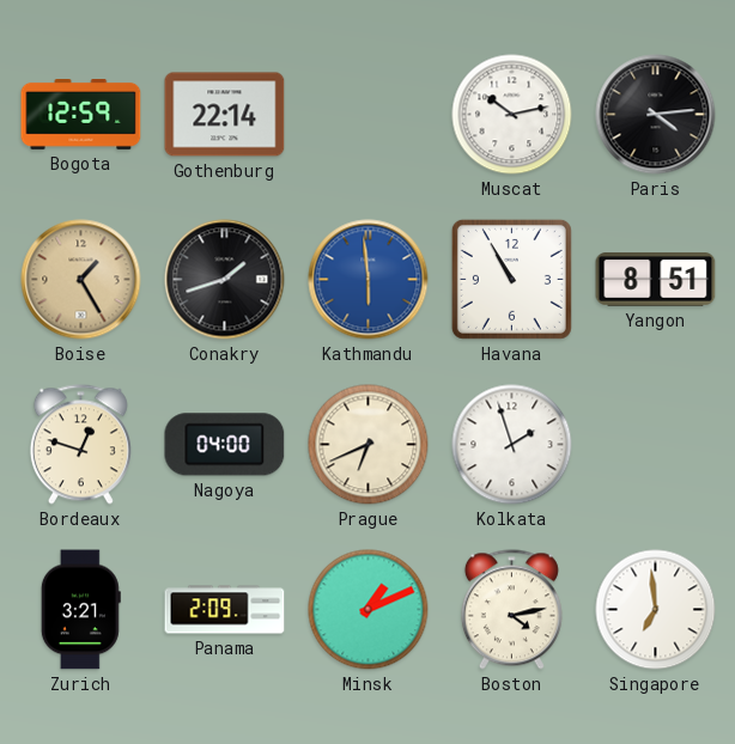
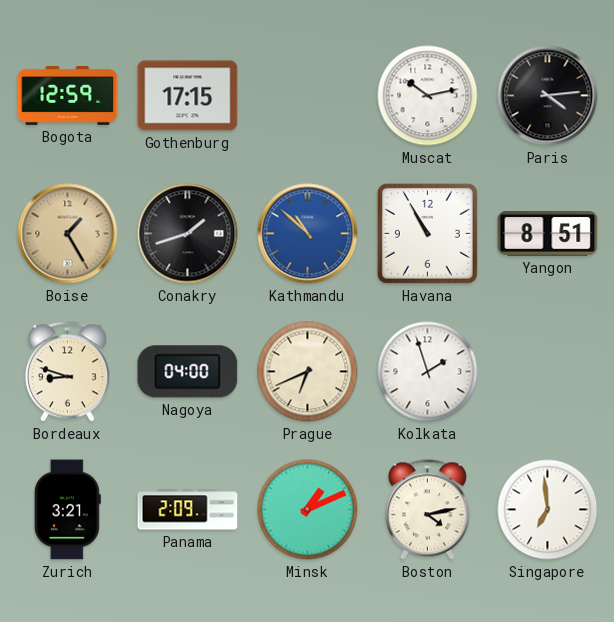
Gothenburg: 22:14 -> 17:15
Kathmandu: 5:59 -> 10:52
Bordeaux: 12:48 -> 8:48
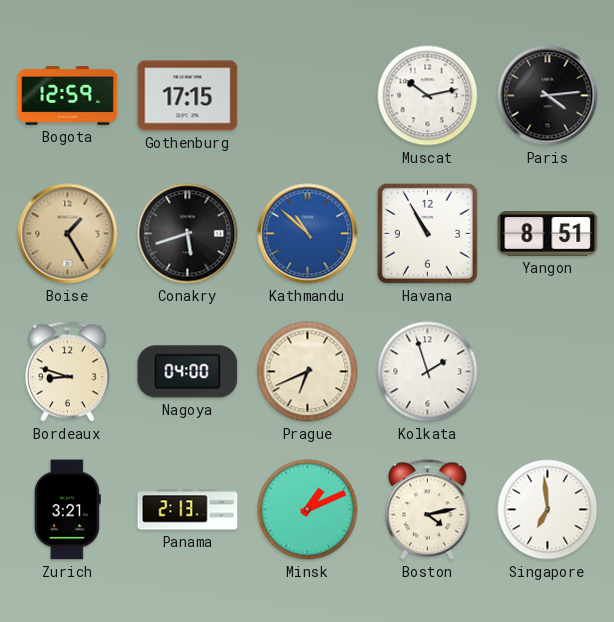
Conakry: 1:42 -> 5:42
Panama: 2:09 -> 2:13
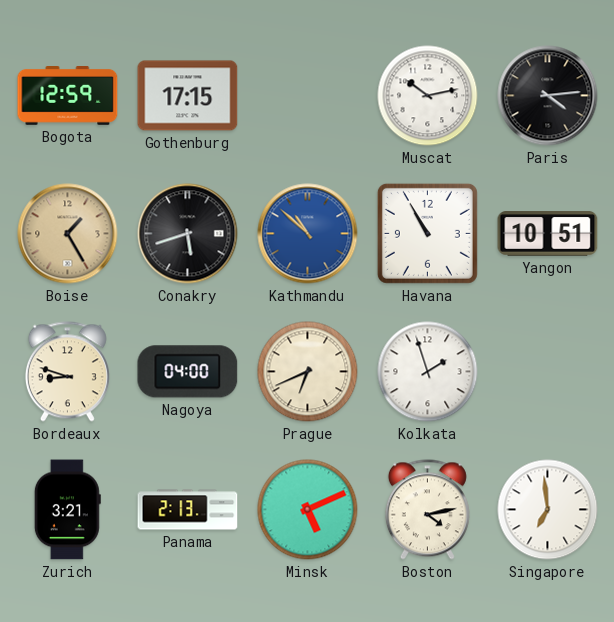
Yangon: 8:51 -> 10:51
Minsk: 1:11 -> 5:11
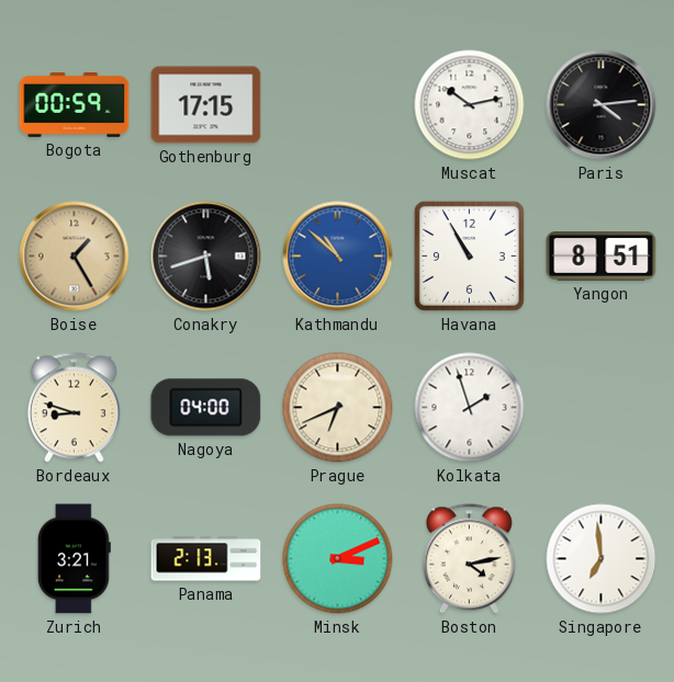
Bogota: 12:59 -> 00:59
Yangon: 10:51 -> 8:51
Minsk: 5:11 -> 3:11
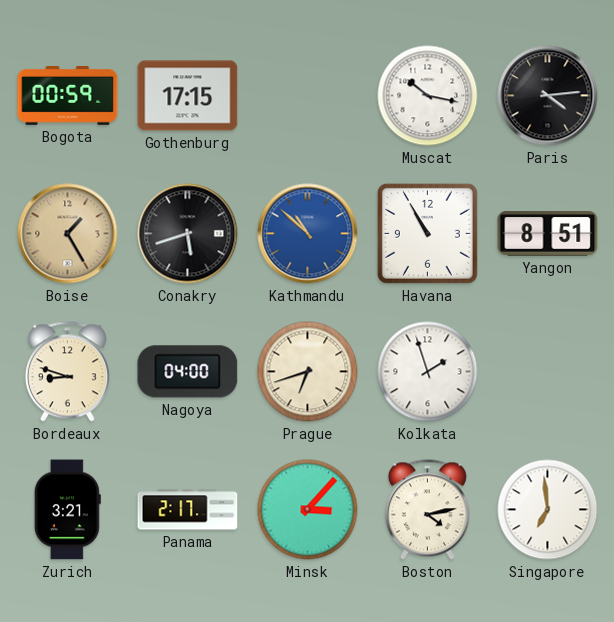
Muscat: 10:13 -> 10:17
Prague: 6:41 -> 6:42
Panama: 2:13 -> 2:17
Minsk: 3:11 -> 3:07
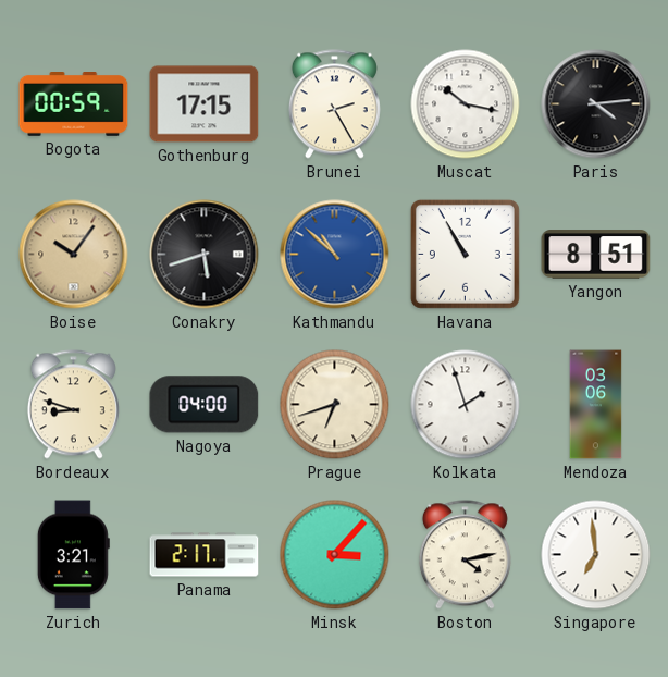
Brunei: none -> 2:25
Boise: 1:25 -> 10:06
Mendoza: none -> 03:06
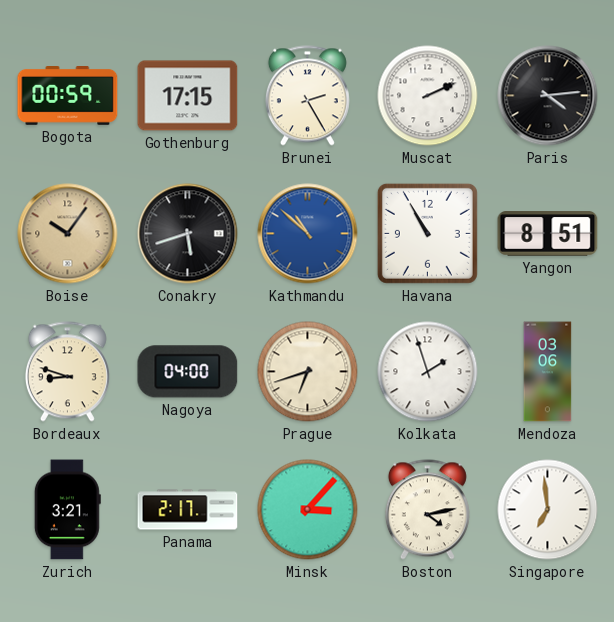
Muscat: 10:17 -> 2:11
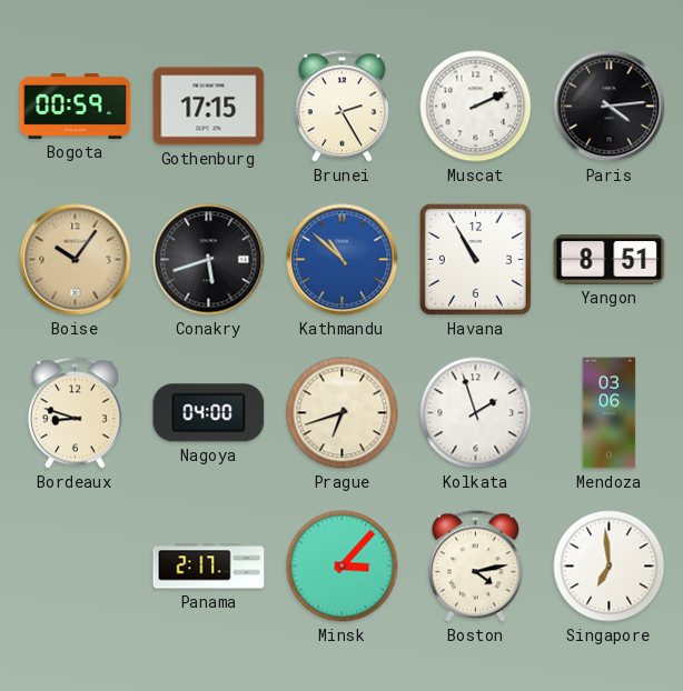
Zurich: 3:21 -> none
